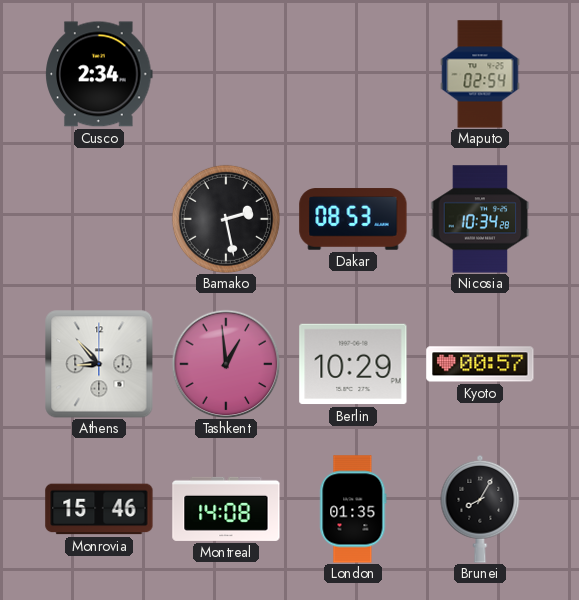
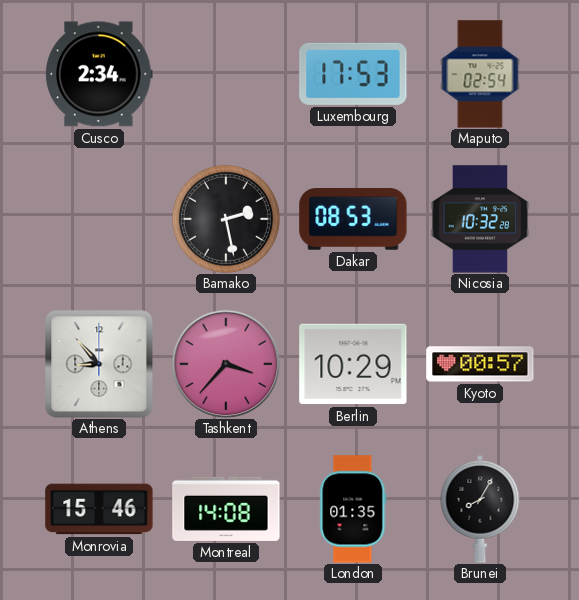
Luxembourg: none -> 17:53
Nicosia: 10:34 -> 10:32
Tashkent: 12:59 -> 3:37
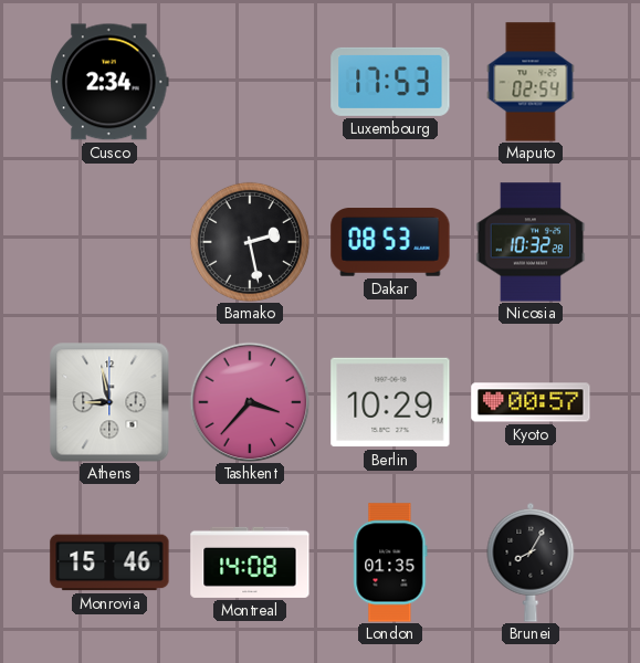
Athens: 8:53 -> 8:58
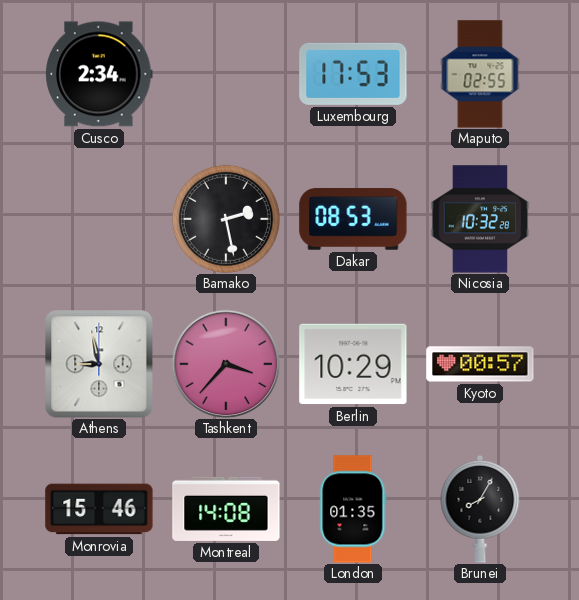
Maputo: 02:54 -> 02:55
